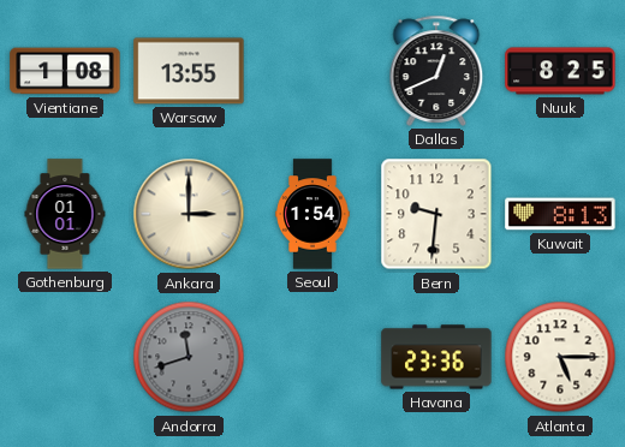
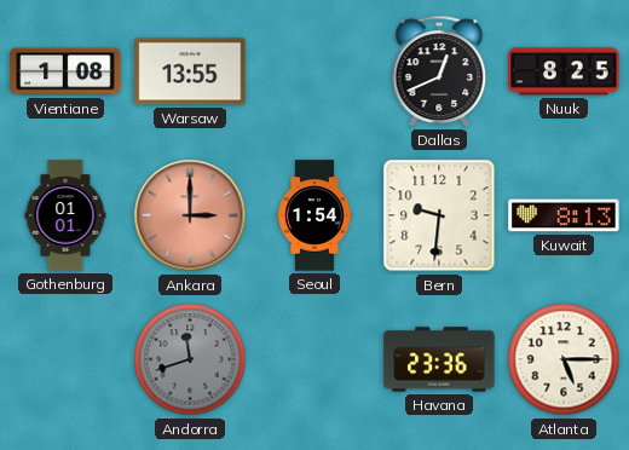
Ankara dial: cream -> salmon
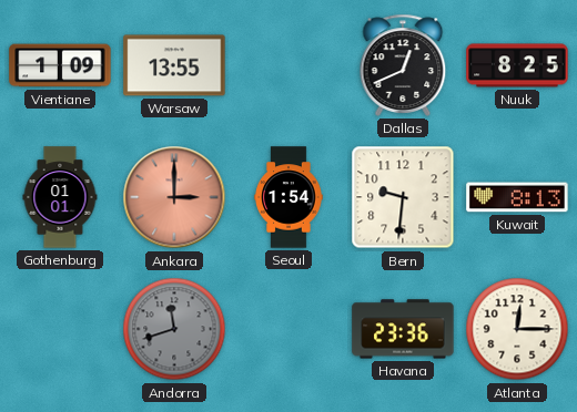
Vientiane: 1:08 -> 1:09
Atlanta: 5:15 -> 12:15
